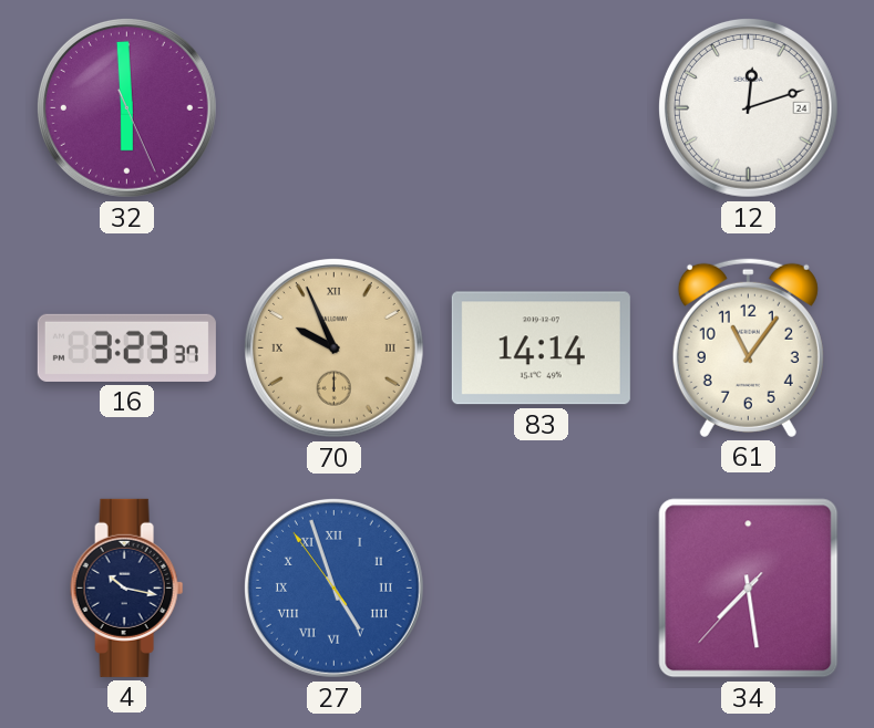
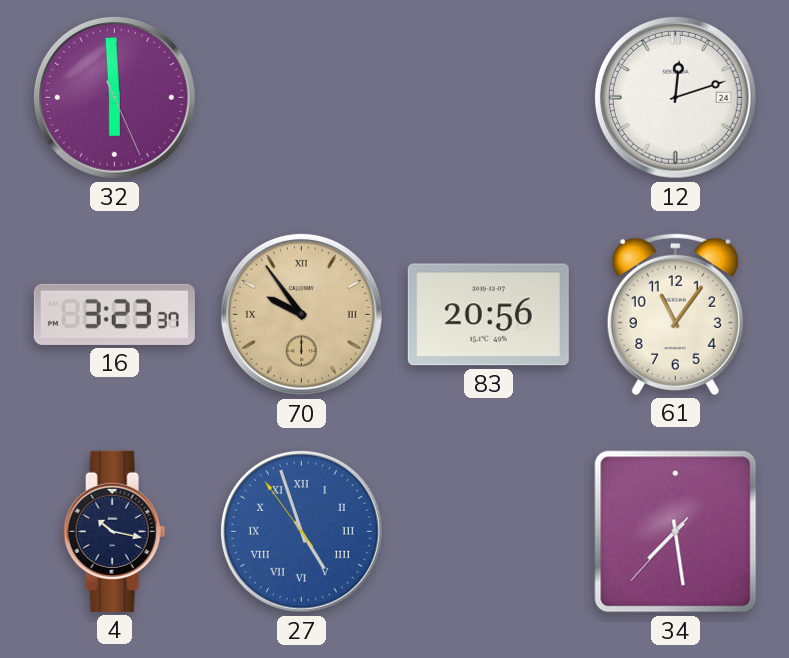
70: 9:56 -> 9:54
83: 14:14 -> 20:56
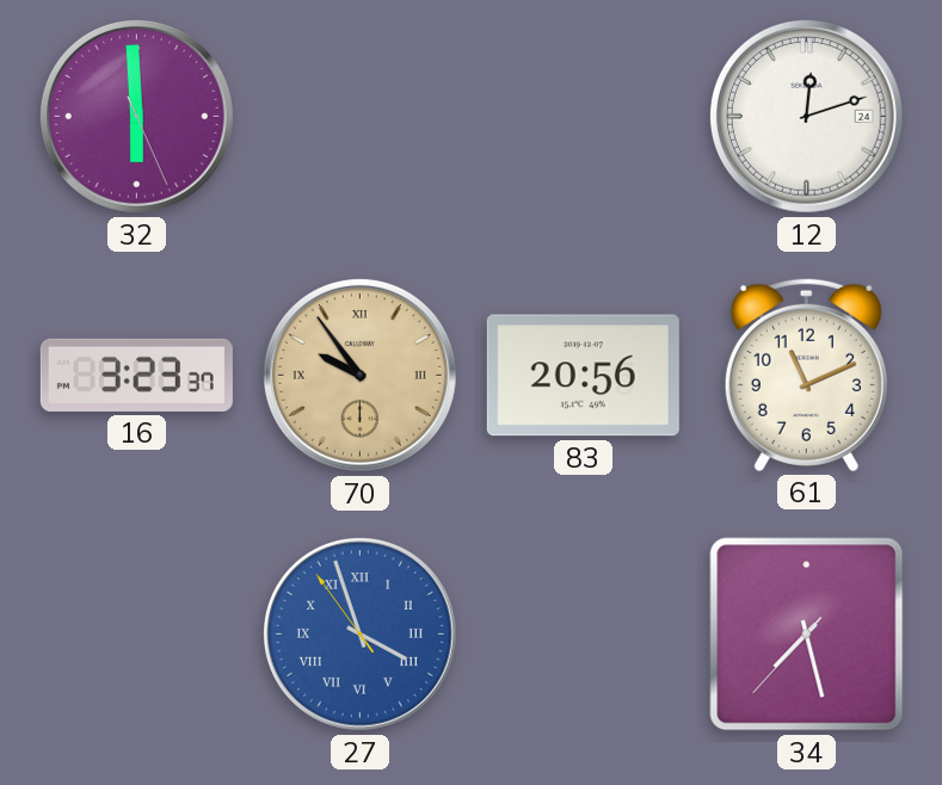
61: 11:06 -> 11:11
4: 10:17 -> none
27: 4:56 -> 3:56
34: 7:28 -> 7:27
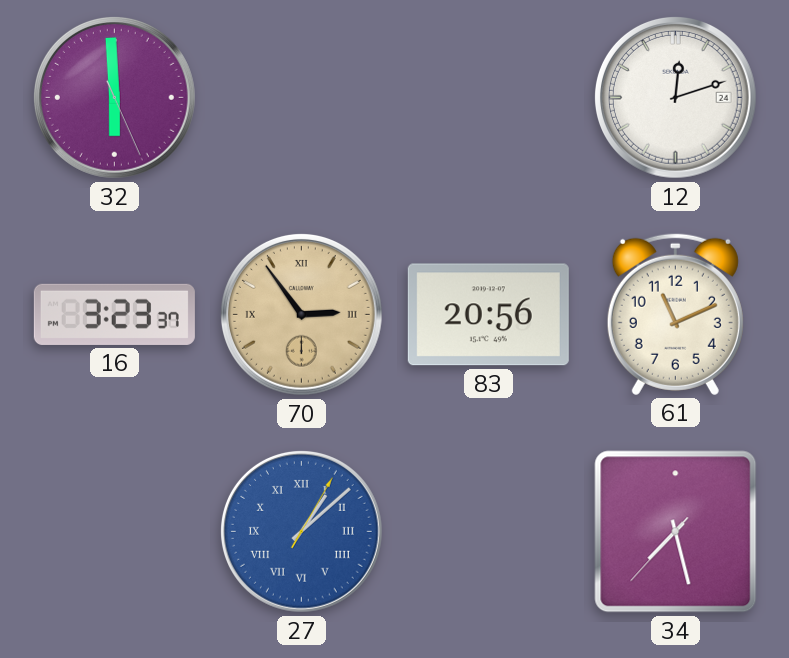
70: 9:54 -> 2:54
27: 3:56 -> 1:08
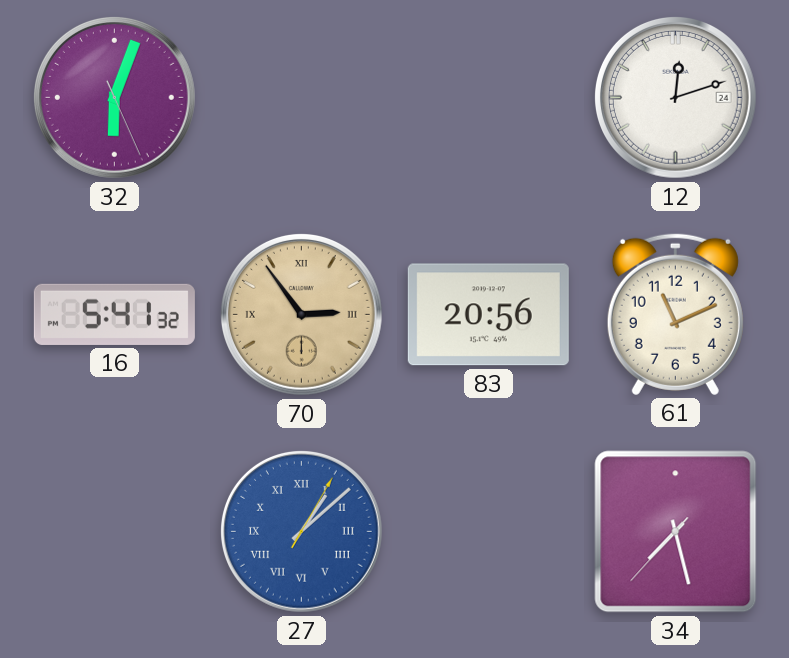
32: 5:59 -> 6:03
16: 3:23 -> 5:41
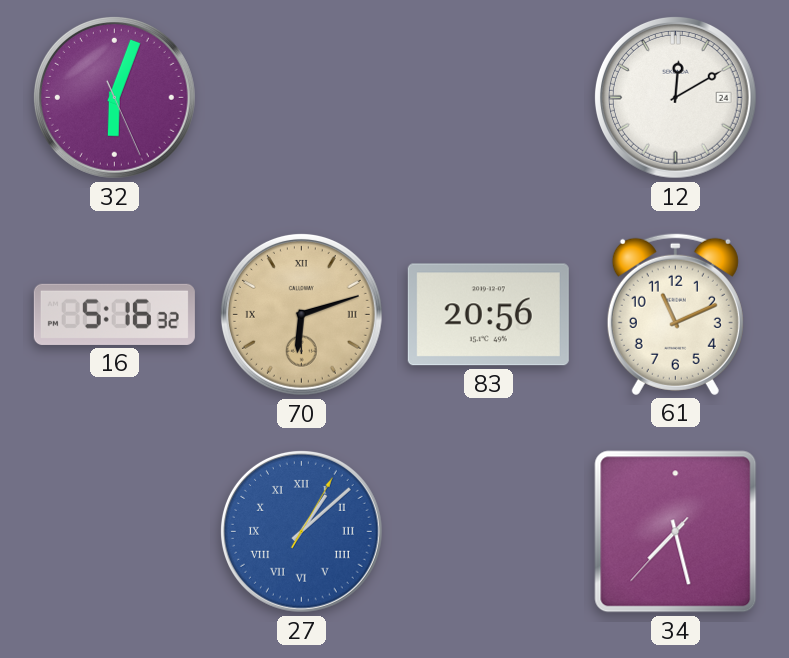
12: 12:12 -> 12:10
16: 5:41 -> 5:16
70: 2:54 -> 6:12
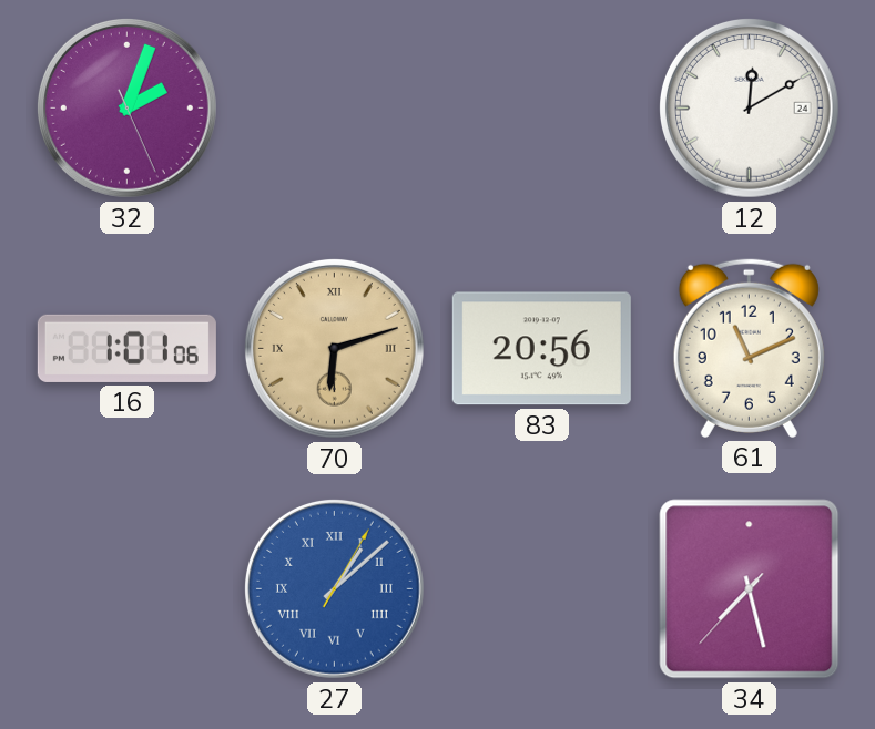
32: 6:03 -> 2:03
16: 5:16 -> 1:01
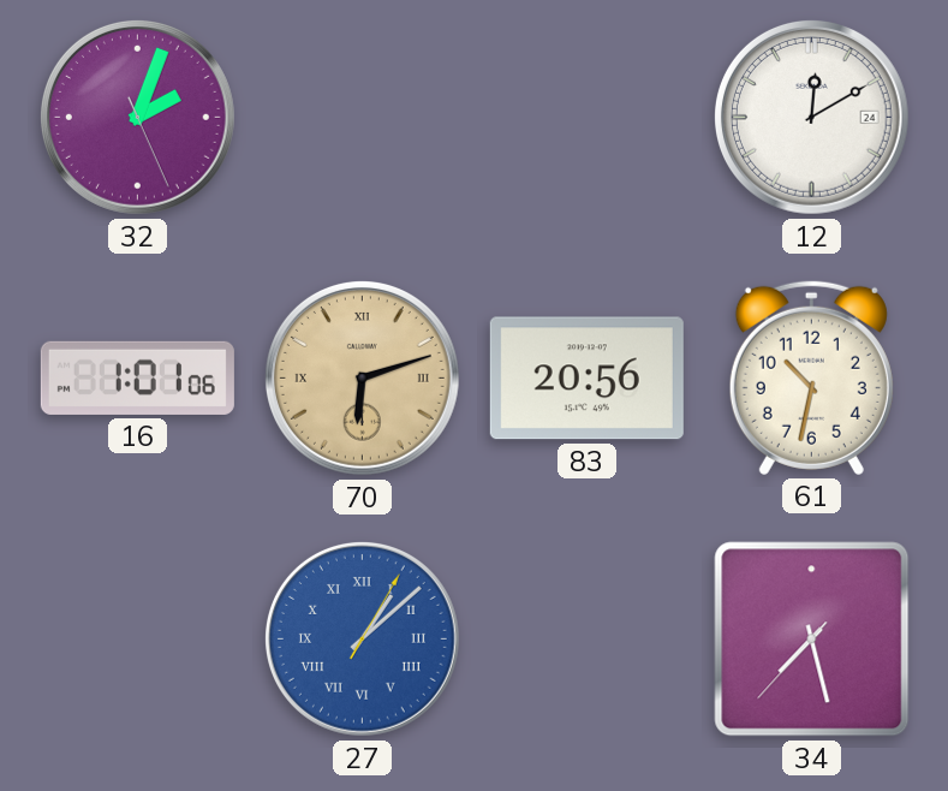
61: 11:11 -> 10:32
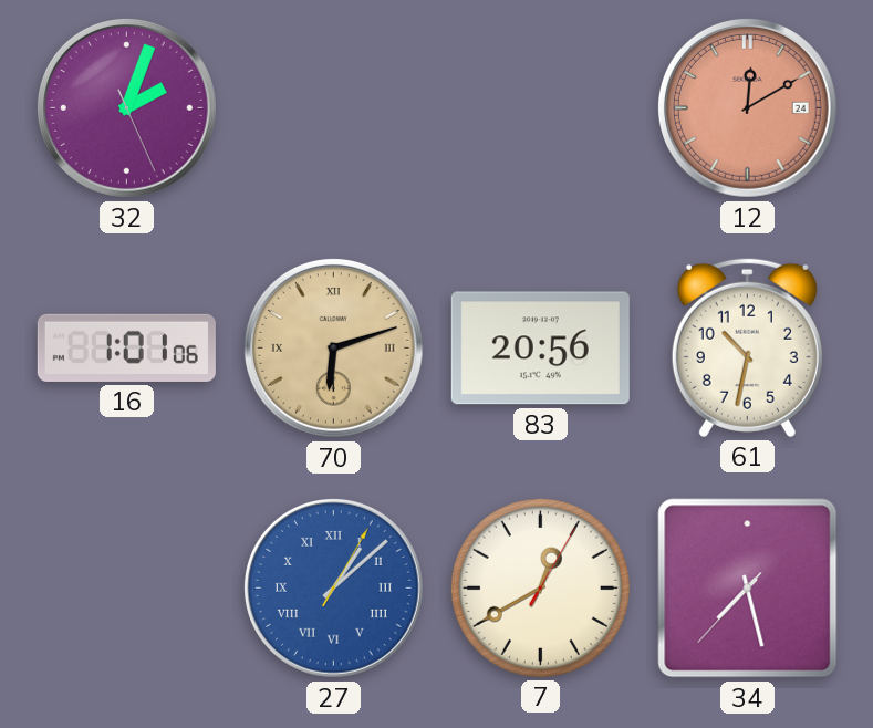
12 dial: white -> salmon
7: none -> 12:40
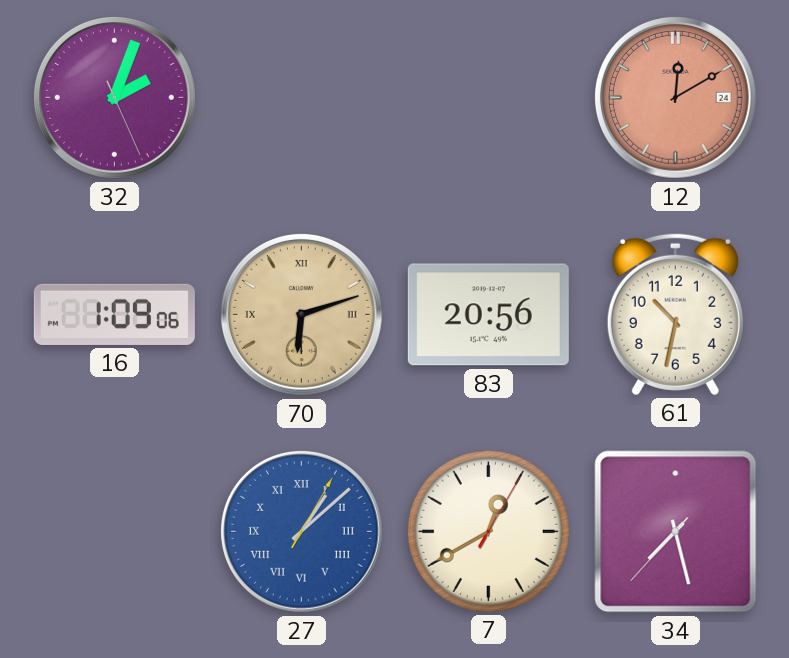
16: 1:01 -> 1:09
